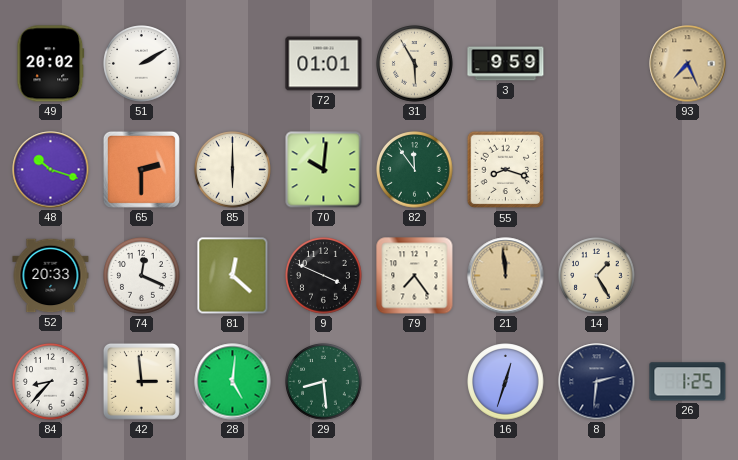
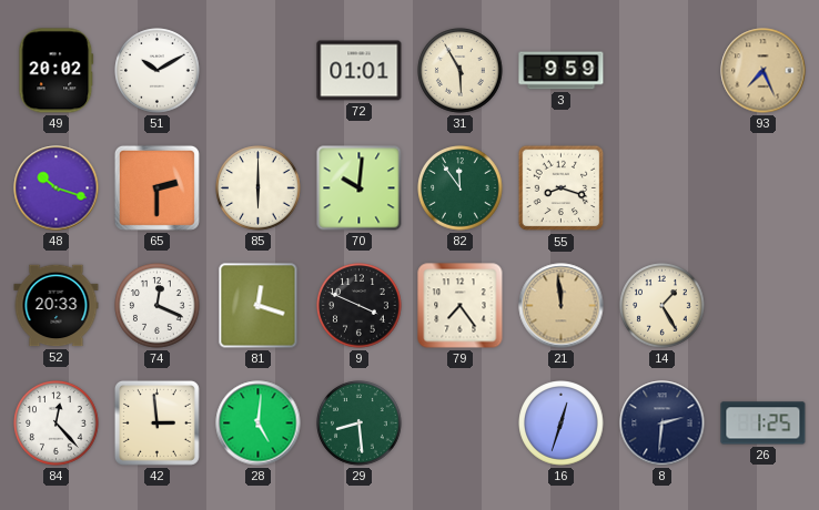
51: 2:10 -> 10:10
81: 12:22 -> 12:18
84: 8:37 -> 12:23
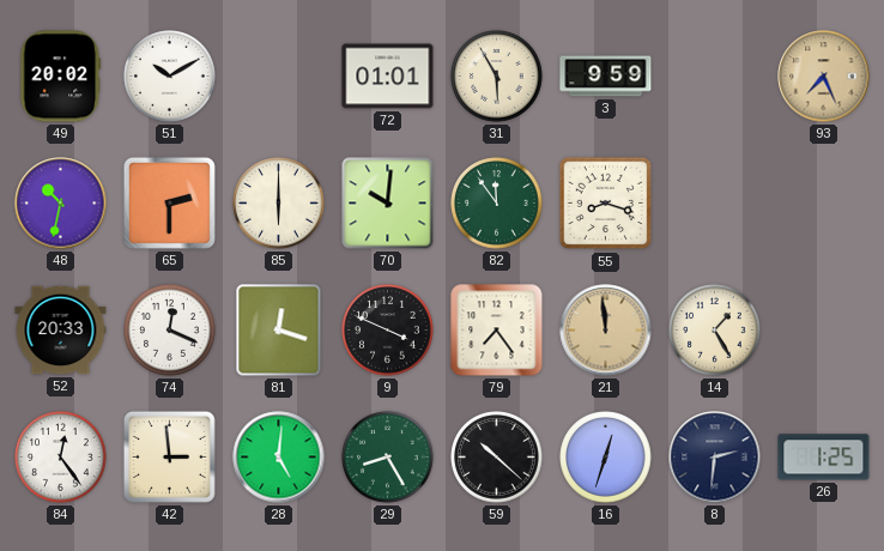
48: 10:18 -> 10:32
84: 12:23 -> 12:24
29: 8:29 -> 8:25
59: none -> 10:22
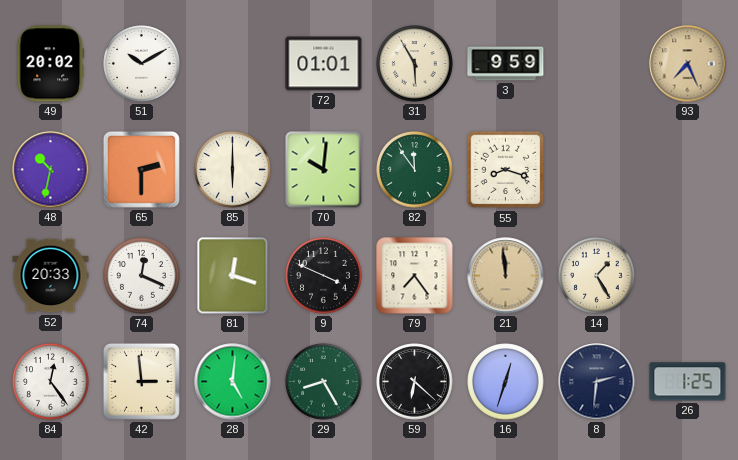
59: 10:22 -> 6:22
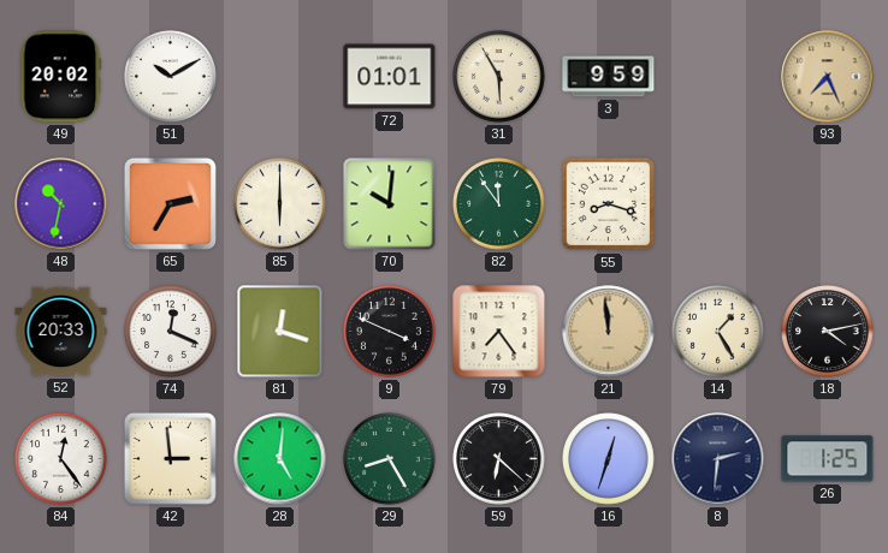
65: 2:30 -> 2:35
18: none -> 4:13
